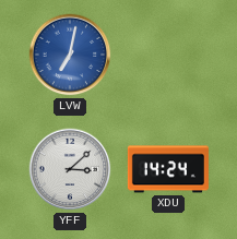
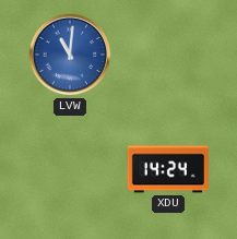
LVW: 7:02 -> 11:01
YFF: 3:08 -> none
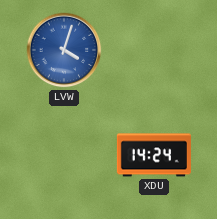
LVW: 11:01 -> 4:03
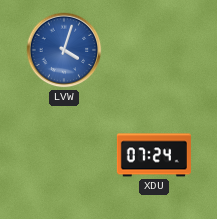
XDU: 14:24 -> 07:24
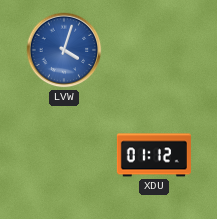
XDU: 07:24 -> 01:12
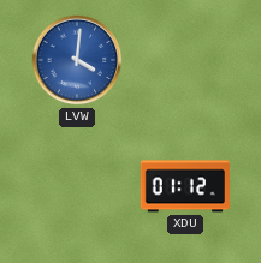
LVW: 4:03 -> 4:01
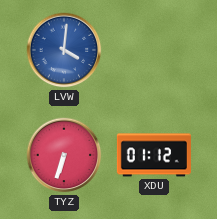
TYZ: none -> 6:33
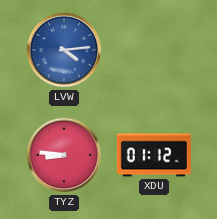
LVW: 4:01 -> 4:14
TYZ: 6:33 -> 8:46
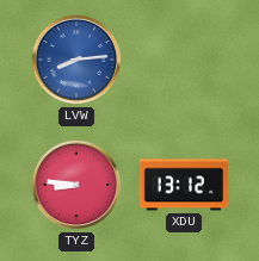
LVW: 4:14 -> 8:14
XDU: 01:12 -> 13:12
